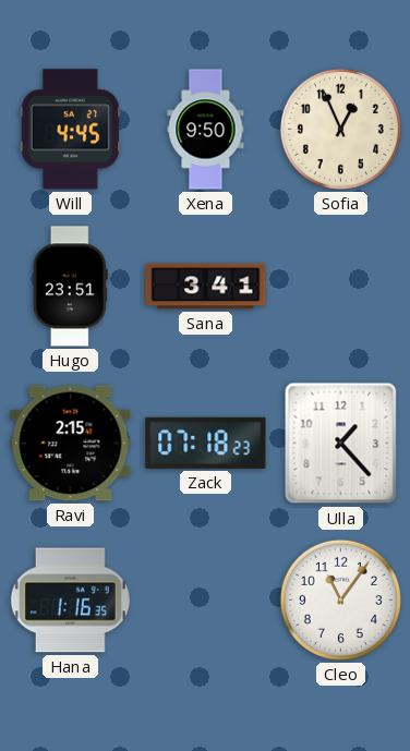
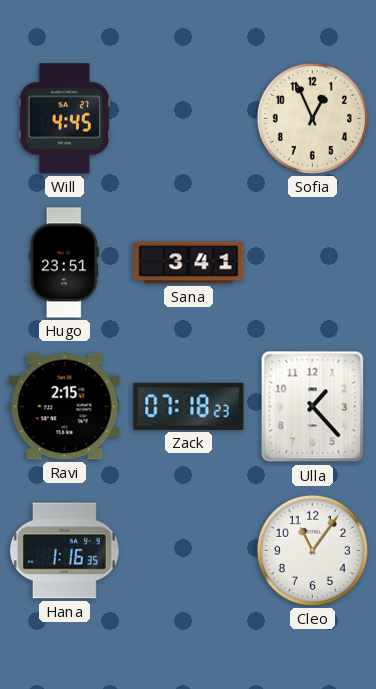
Xena: 9:50 -> none
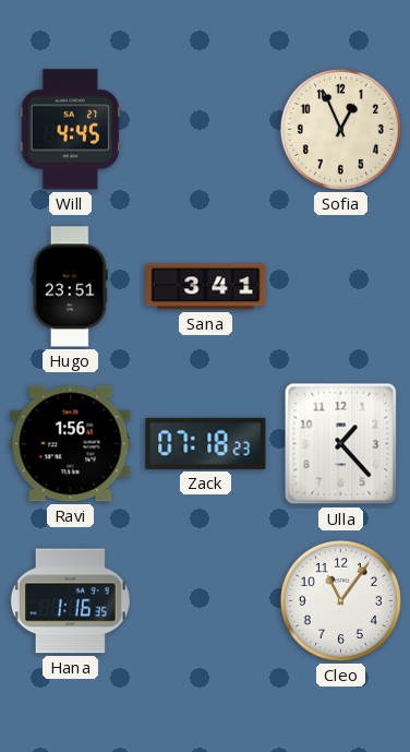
Ravi: 2:15 -> 1:56
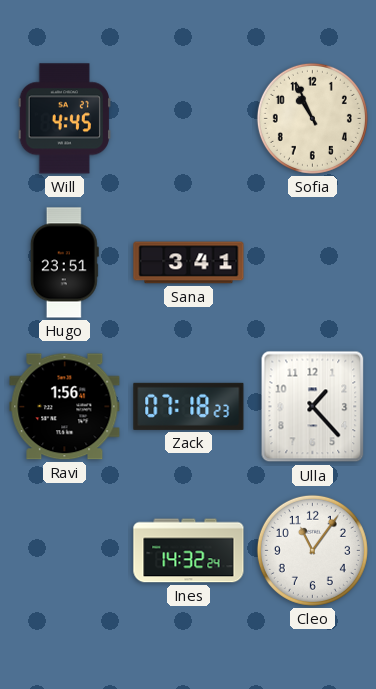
Sofia: 12:56 -> 10:56
Hana: 1:16 -> none
Ines: none -> 14:32
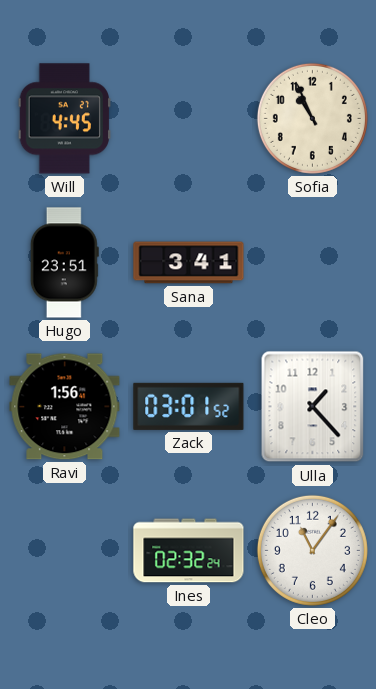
Zack: 07:18 -> 03:01
Ines: 14:32 -> 02:32
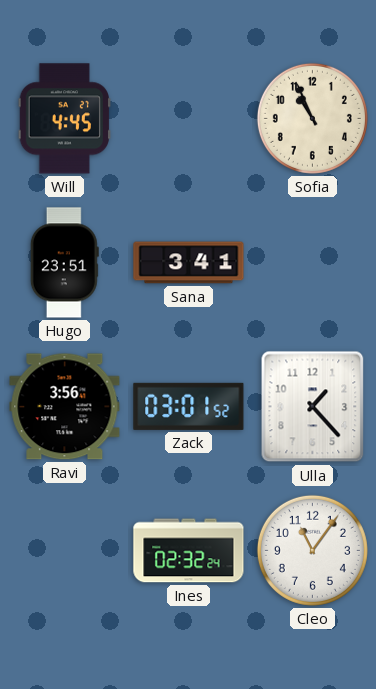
Ravi: 1:56 -> 3:56
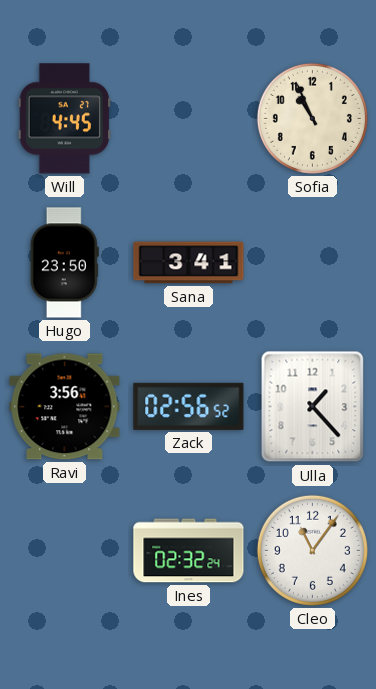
Hugo: 23:51 -> 23:50
Zack: 03:01 -> 02:56
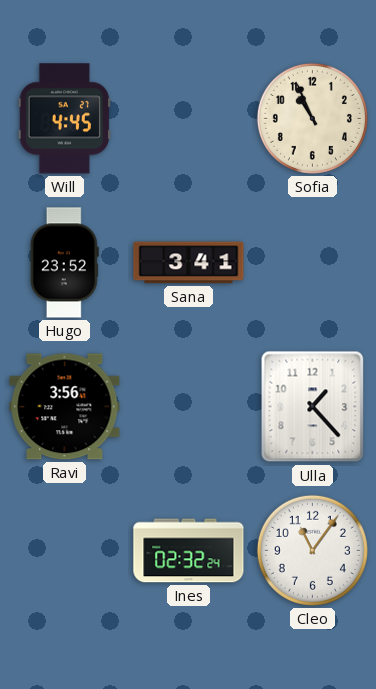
Hugo: 23:50 -> 23:52
Zack: 02:56 -> none
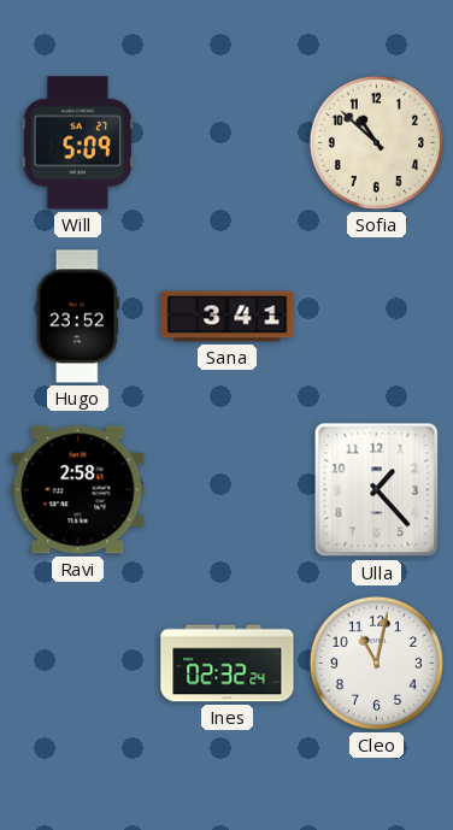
Will: 4:45 -> 5:09
Sofia: 10:56 -> 10:52
Ravi: 3:56 -> 2:58
Cleo: 11:06 -> 11:02
